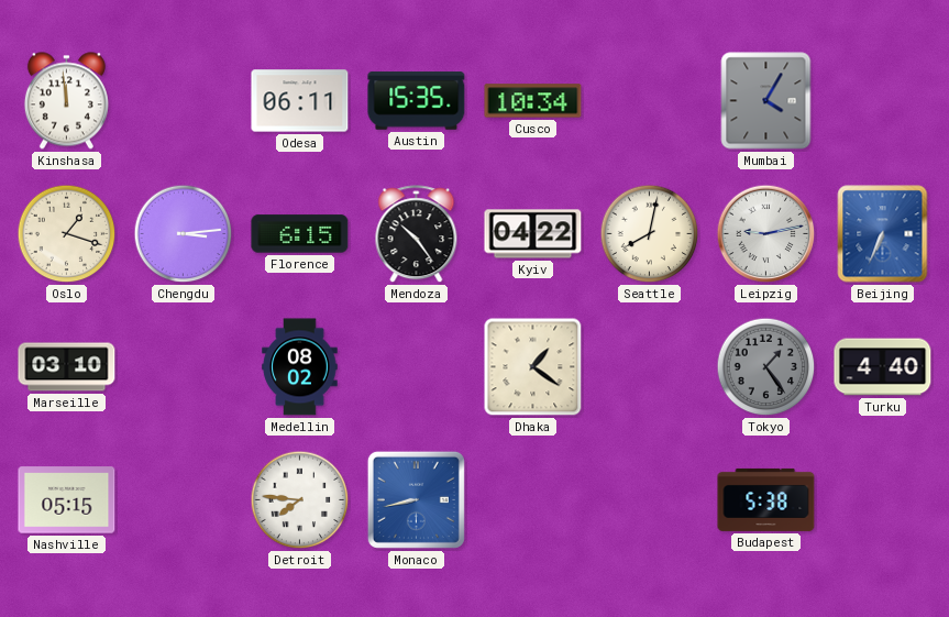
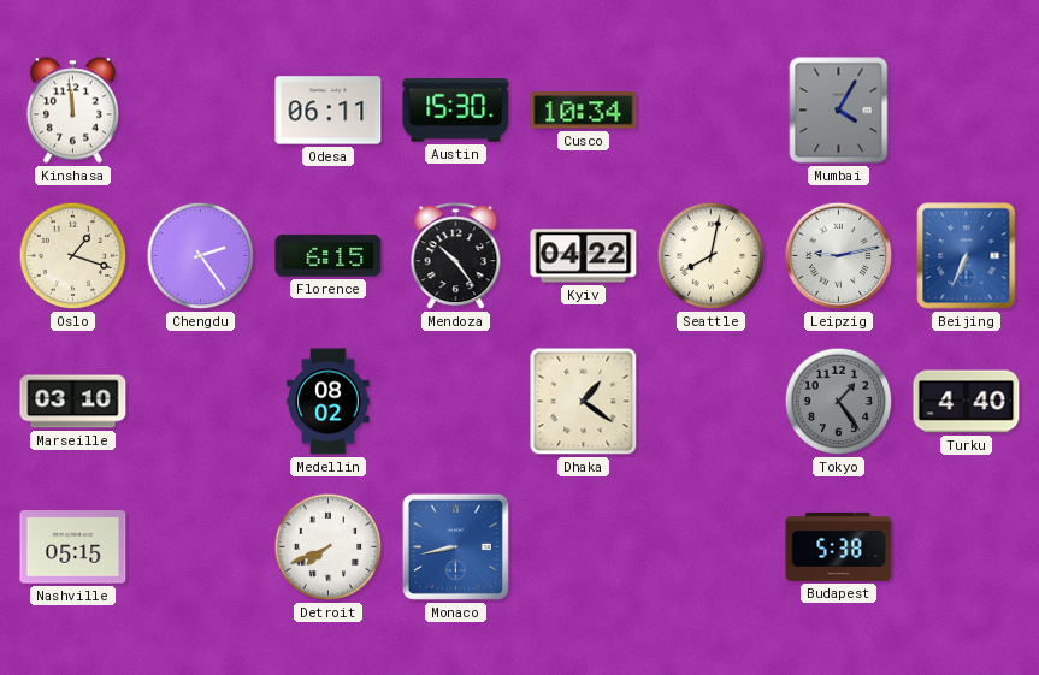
Austin: 15:35 -> 15:30
Chengdu: 3:14 -> 2:24
Detroit: 7:46 -> 7:41
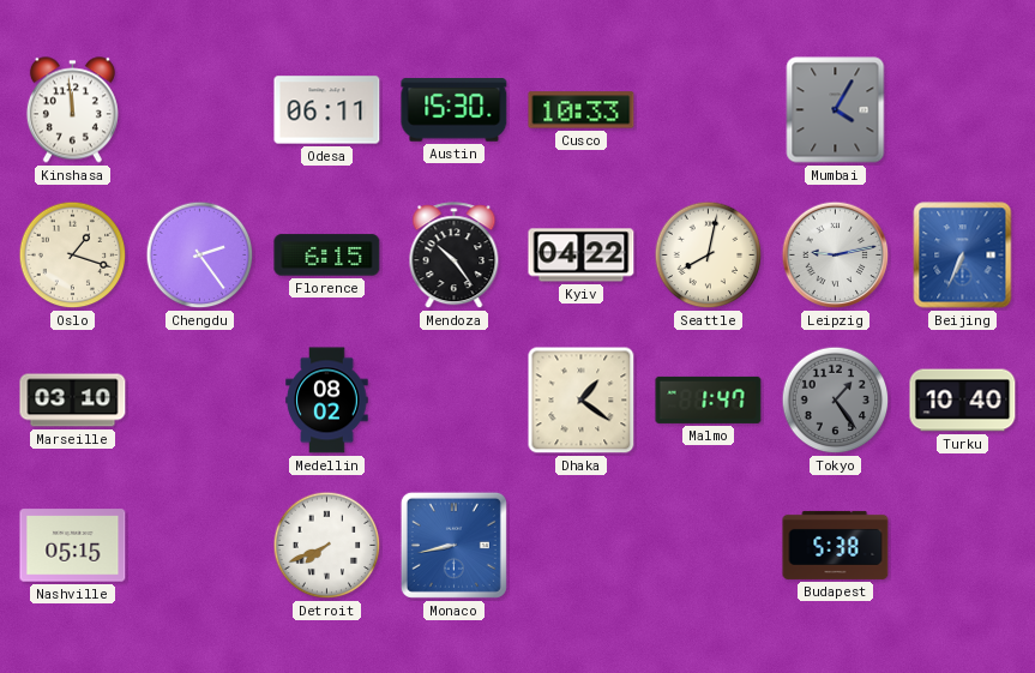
Cusco: 10:34 -> 10:33
Malmo: none -> 1:47
Turku: 4:40 -> 10:40
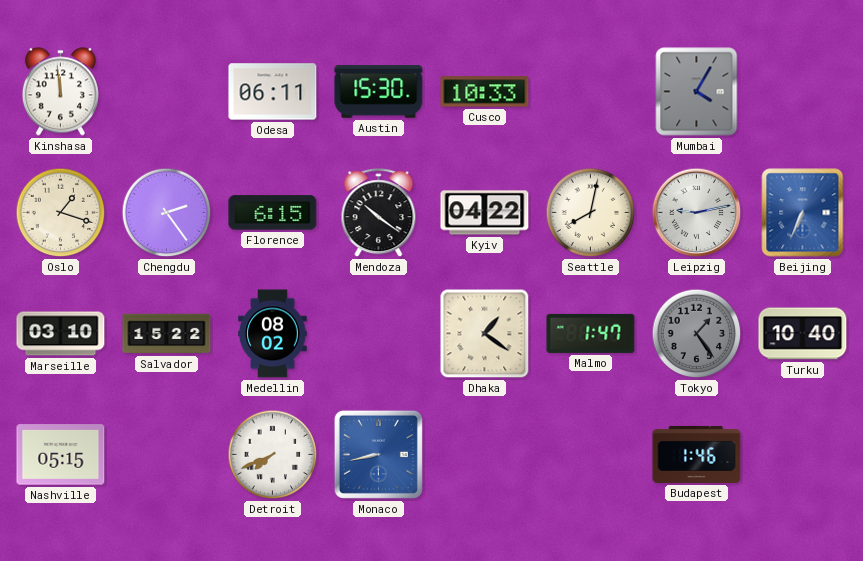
Mendoza: 10:24 -> 10:21
Salvador: none -> 15:22
Budapest: 5:38 -> 1:46
